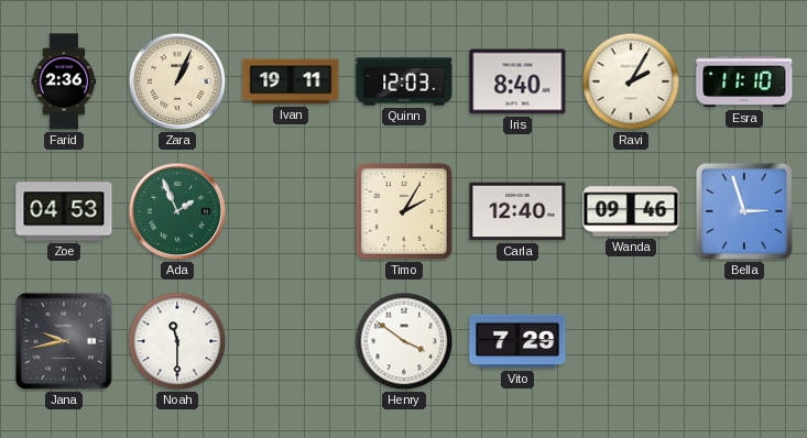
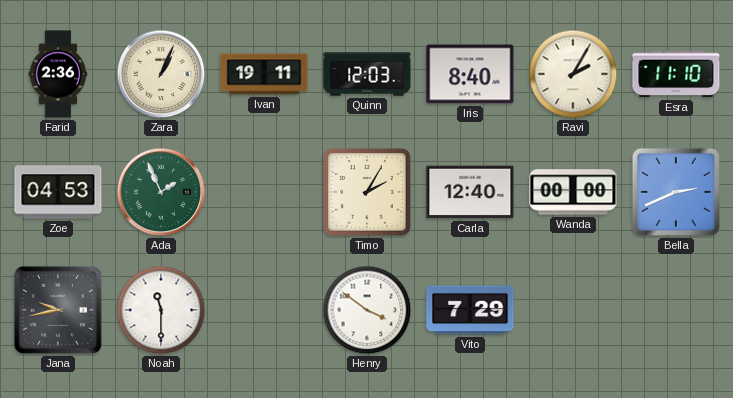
Wanda: 09:46 -> 00:00
Bella: 2:57 -> 2:41
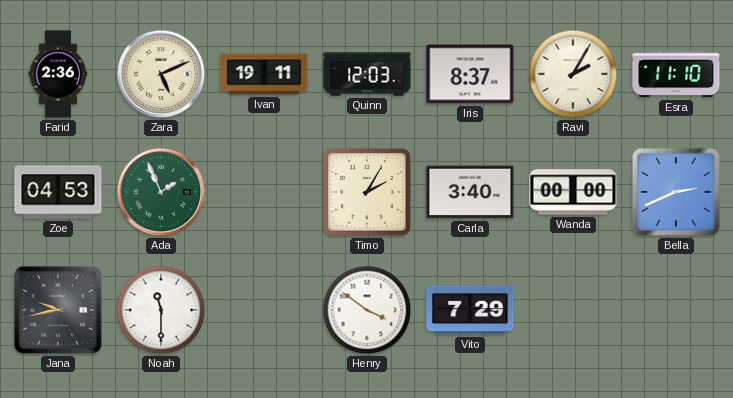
Zara: 1:04 -> 5:11
Iris: 8:40 -> 8:37
Carla: 12:40 -> 3:40
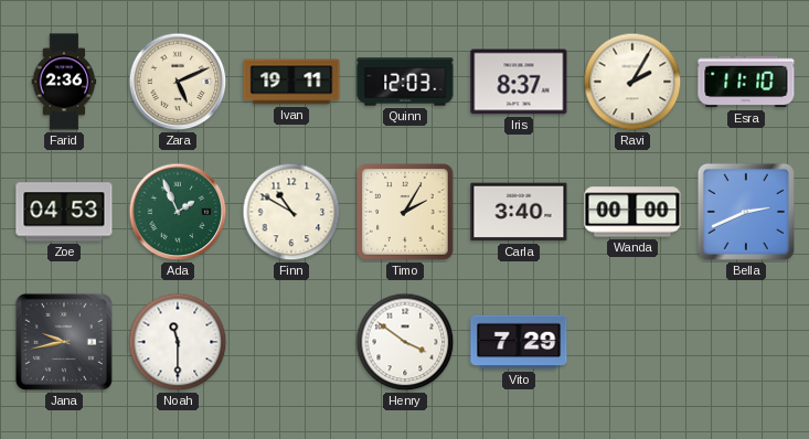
Finn: none -> 10:50
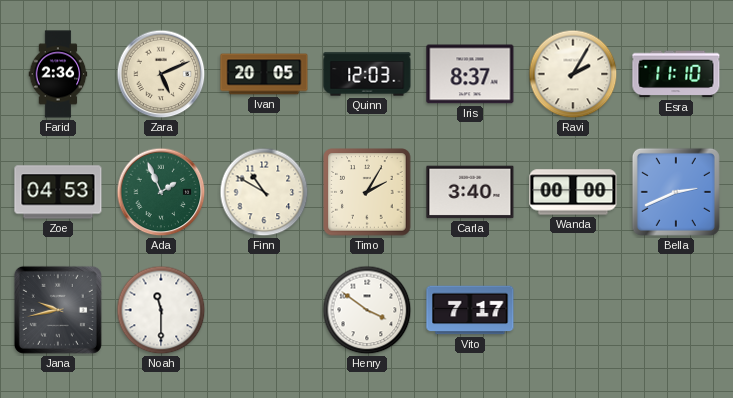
Ivan: 19:11 -> 20:05
Vito: 7:29 -> 7:17
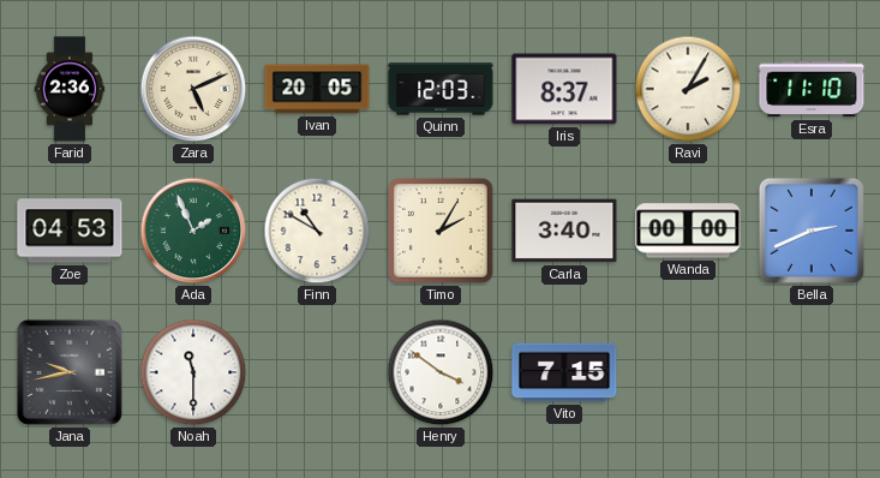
Vito: 7:17 -> 7:15
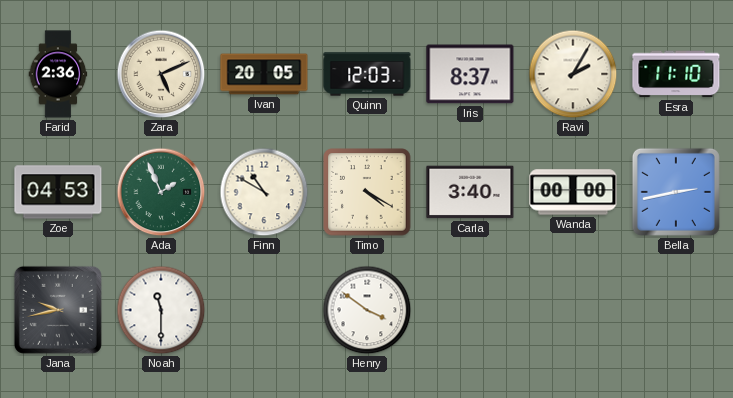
Timo: 2:05 -> 4:20
Bella: 2:41 -> 2:43
Vito: 7:15 -> none
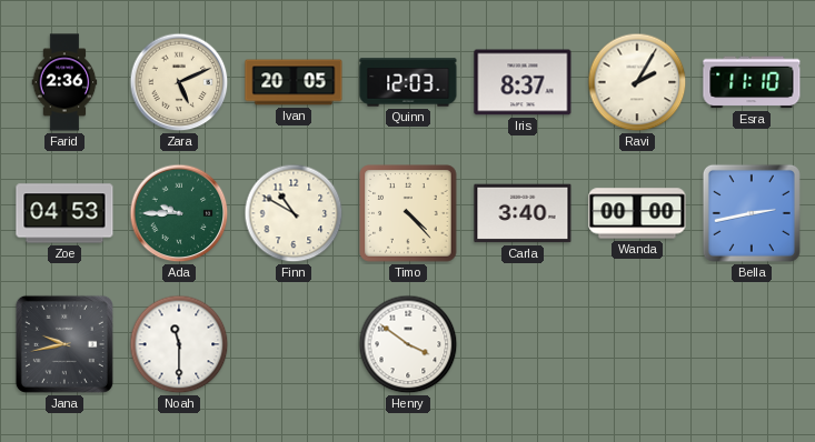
Ada: 1:56 -> 9:45
Timo: 4:20 -> 4:23
